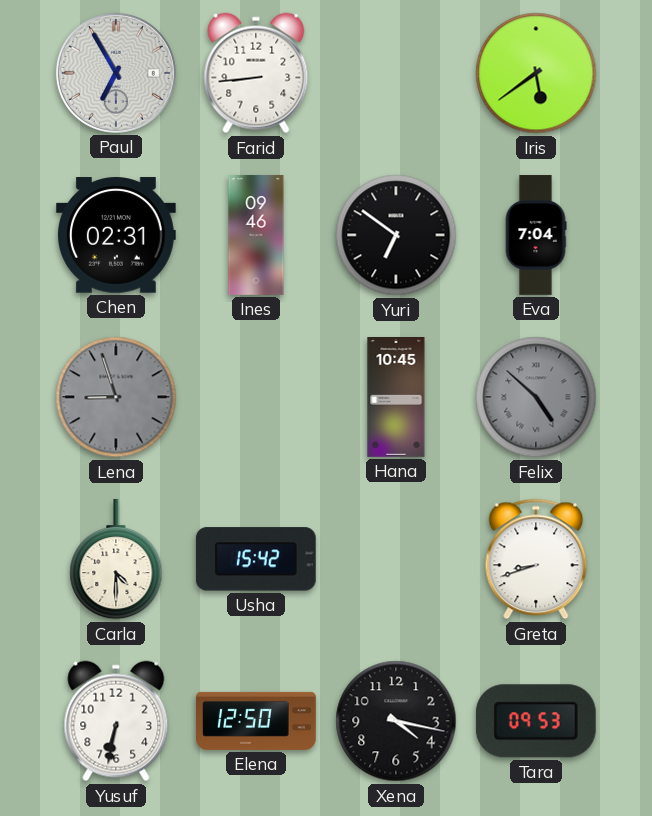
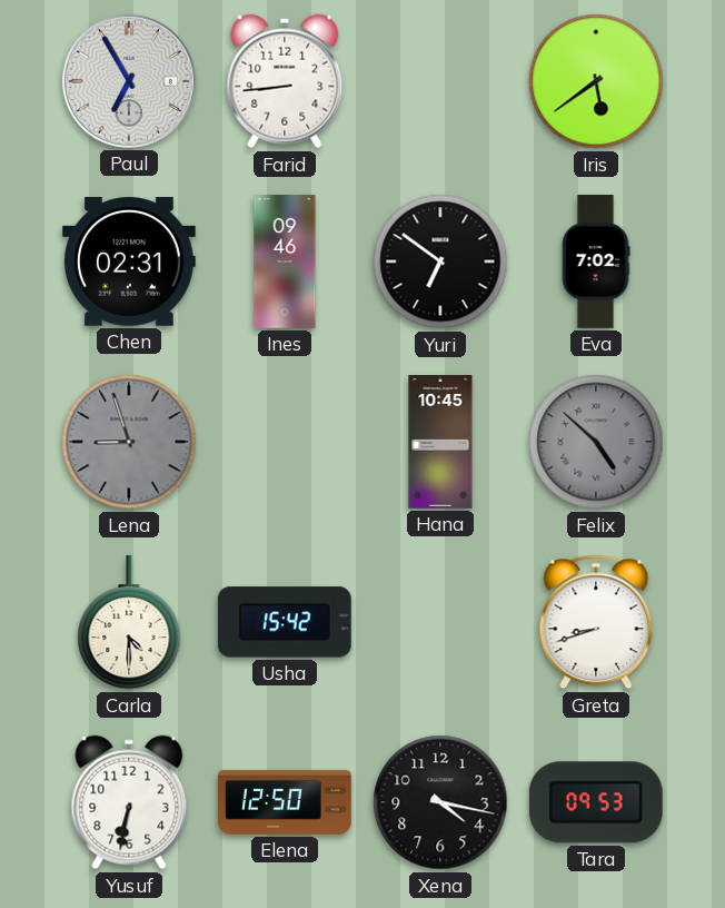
Eva: 7:04 -> 7:02
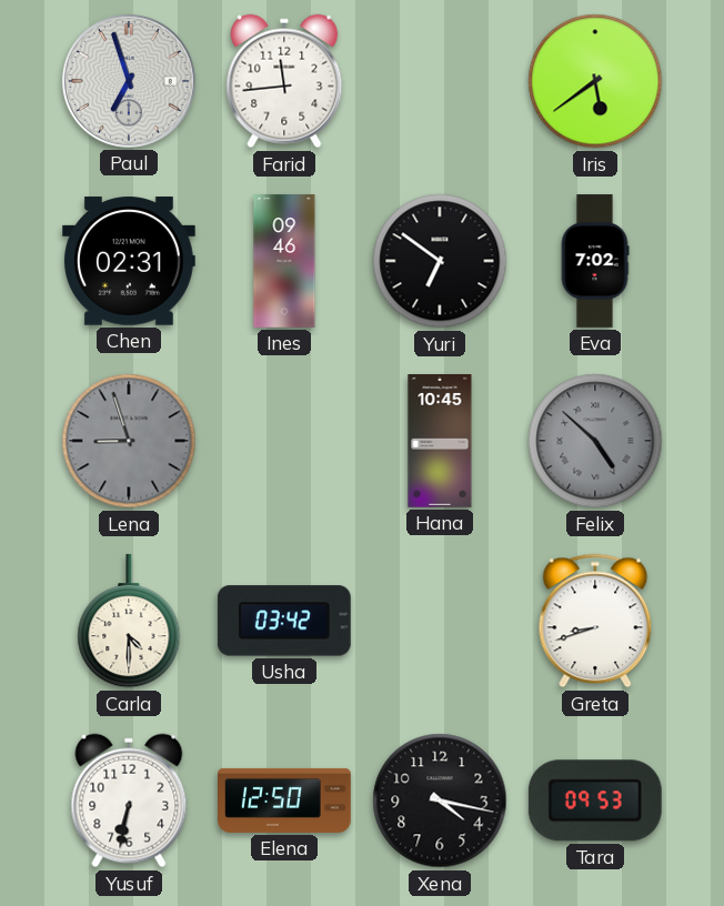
Paul: 6:55 -> 6:57
Farid: 8:44 -> 11:44
Usha: 15:42 -> 03:42
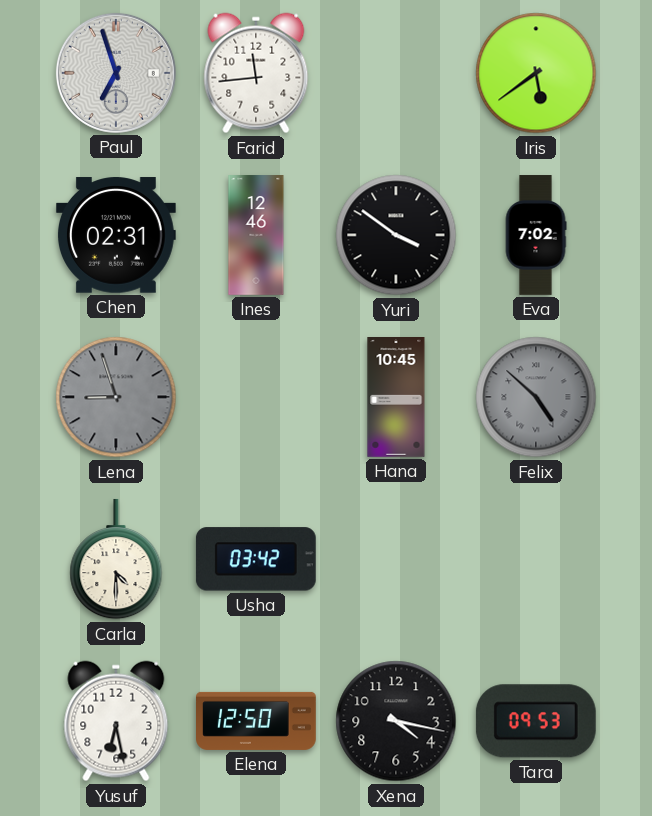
Ines: 09:46 -> 12:46
Yuri: 6:51 -> 3:51
Greta: 8:42 -> none
Yusuf: 6:32 -> 6:28
